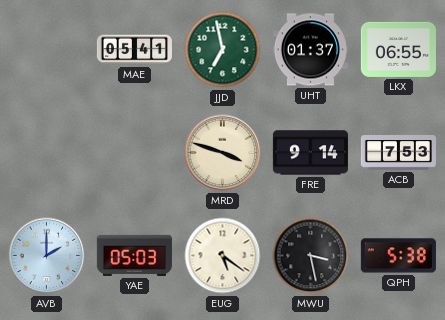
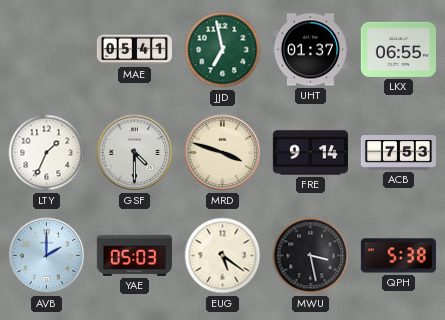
LTY: none -> 1:34
GSF: none -> 4:30
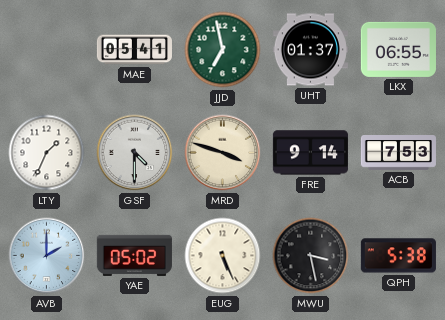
YAE: 05:03 -> 05:02
EUG: 5:21 -> 5:26
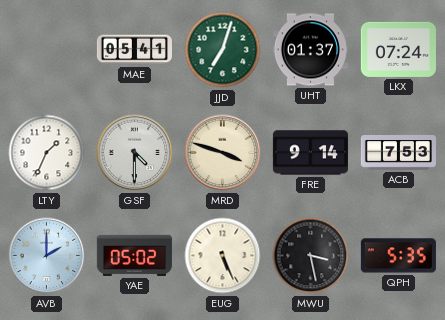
JJD: 6:58 -> 7:03
LKX: 06:55 -> 07:24
QPH: 5:38 -> 5:35
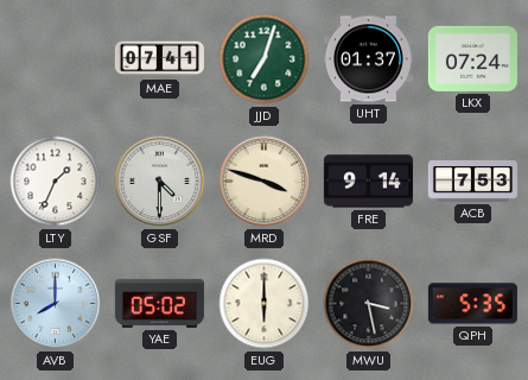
MAE: 05:41 -> 07:41
AVB: 2:00 -> 8:00
EUG: 5:26 -> 6:00
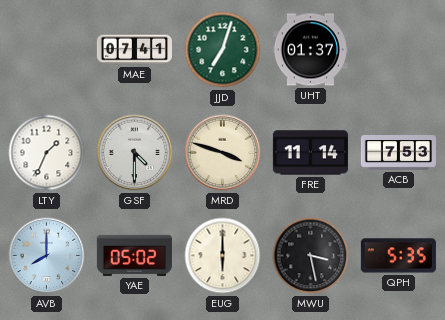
LKX: 07:24 -> none
FRE: 9:14 -> 11:14
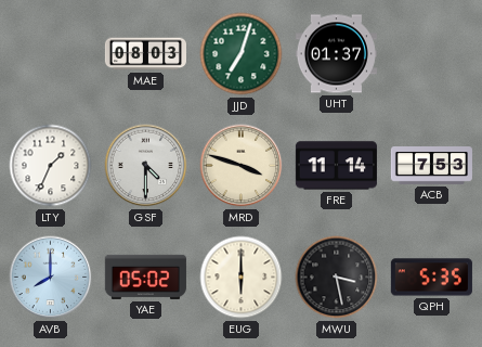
MAE: 07:41 -> 08:03
